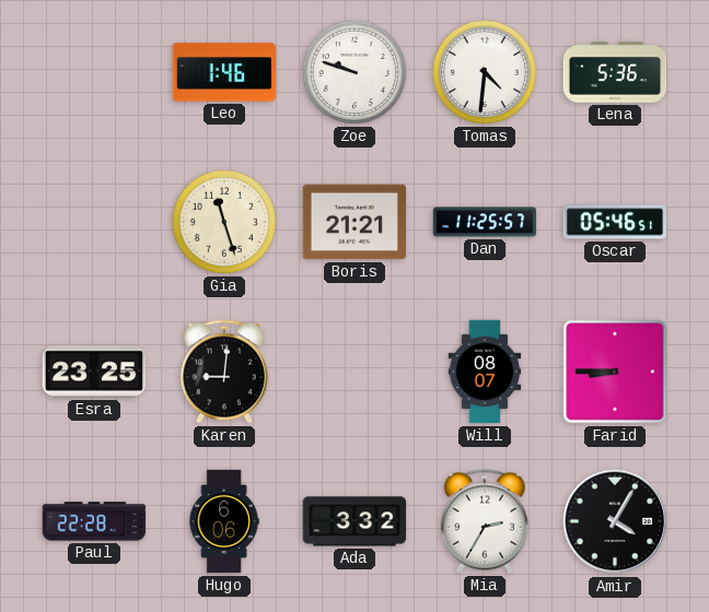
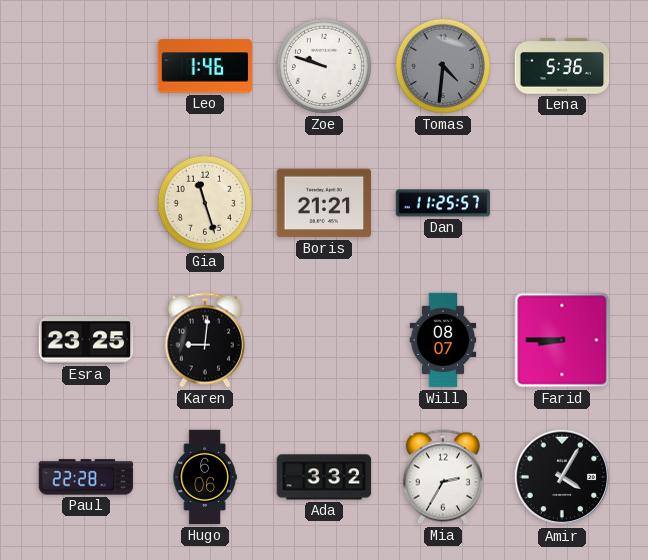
Tomas dial: white -> grey
Oscar: 05:46 -> none
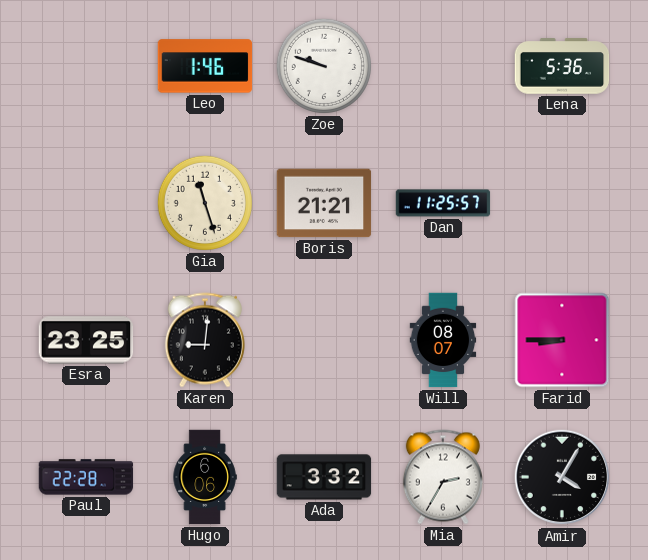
Tomas: 4:31 -> none
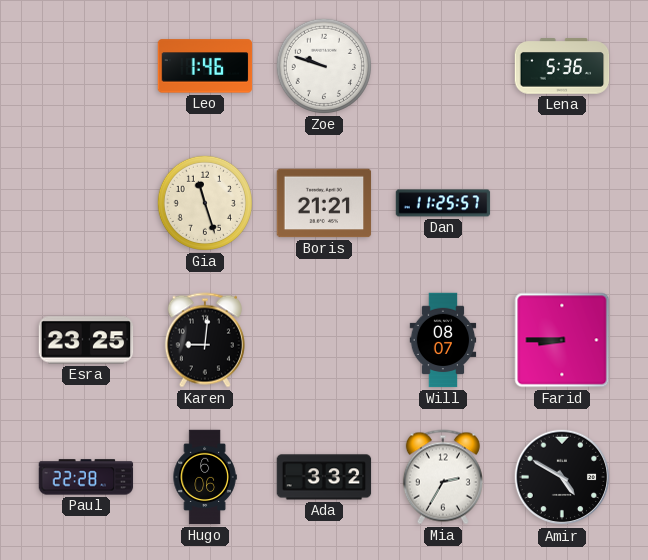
Amir: 4:05 -> 4:50
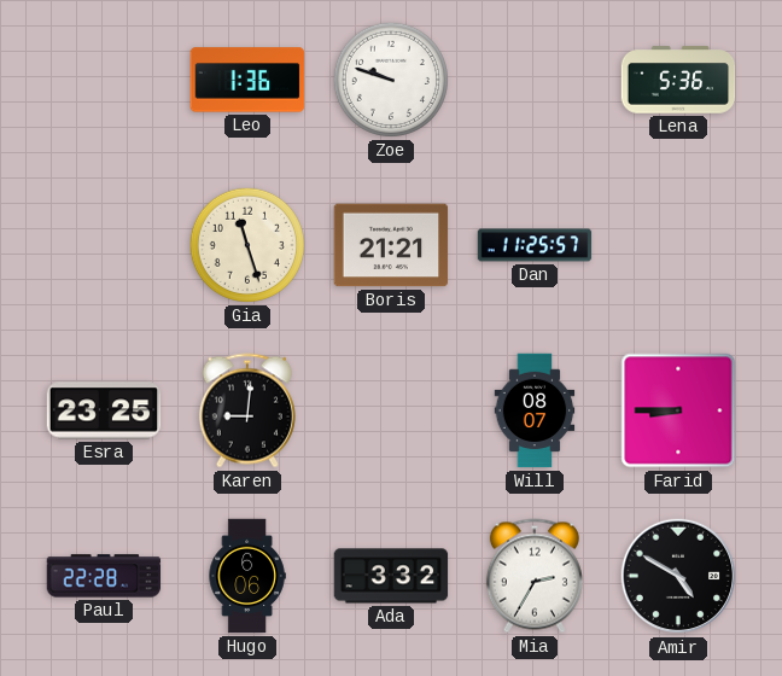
Leo: 1:46 -> 1:36
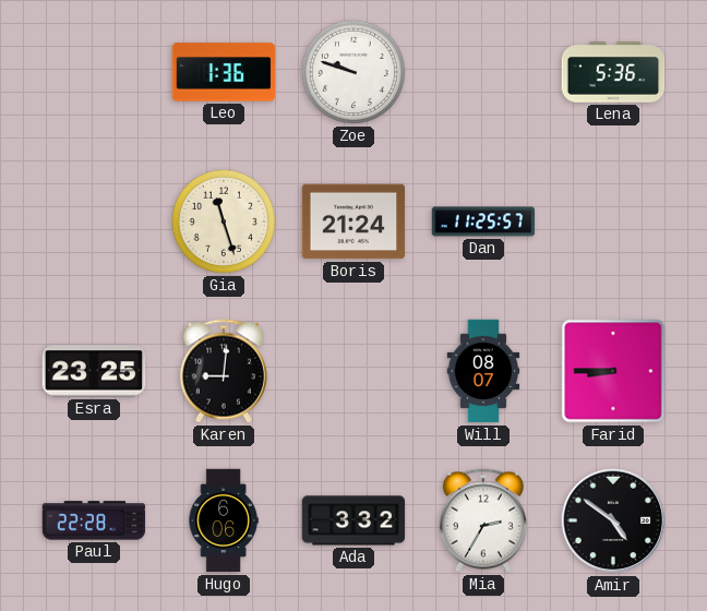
Boris: 21:21 -> 21:24
Amir: 4:50 -> 4:51
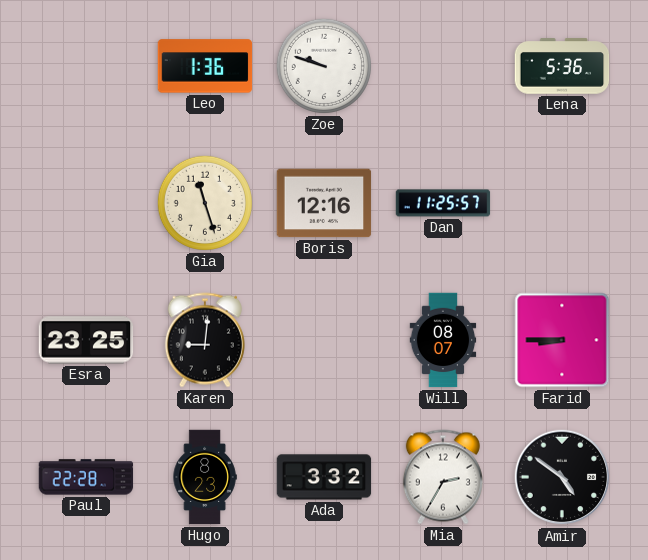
Boris: 21:24 -> 12:16
Hugo: 6:06 -> 8:23
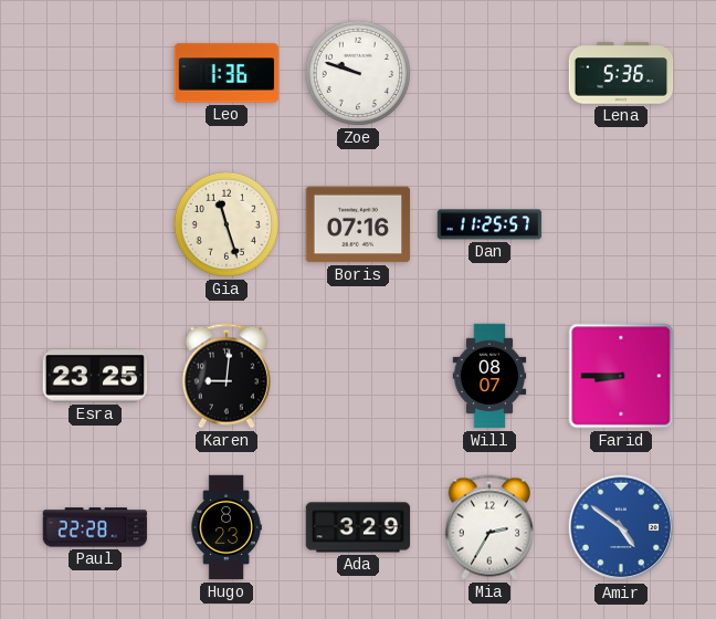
Boris: 12:16 -> 07:16
Ada: 3:32 -> 3:29
Amir dial: black -> blue
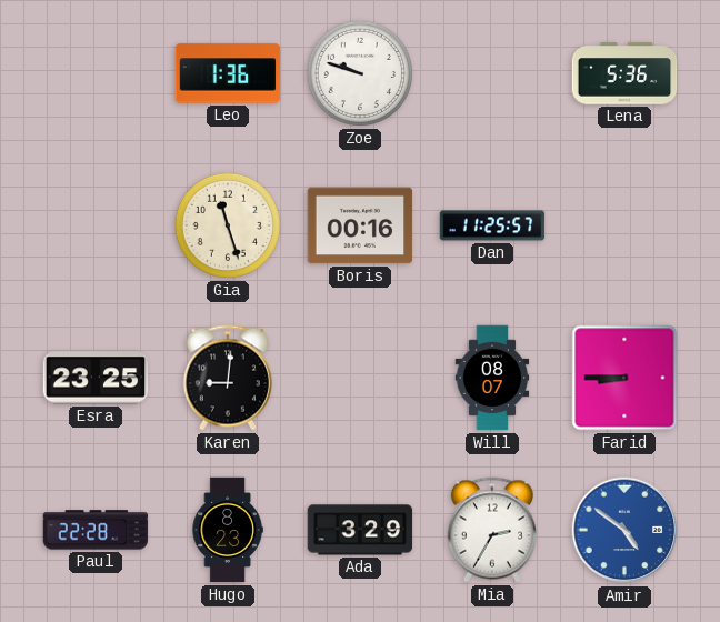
Boris: 07:16 -> 00:16
